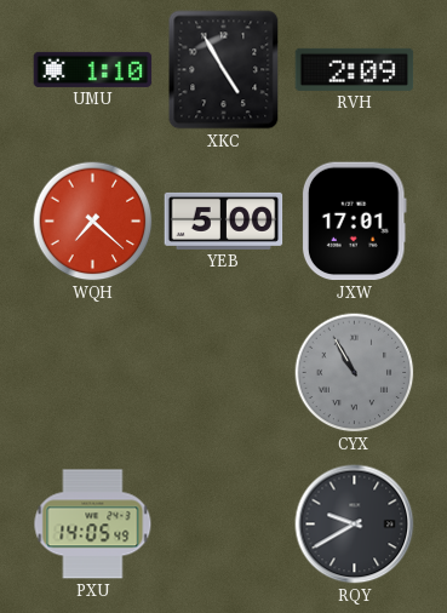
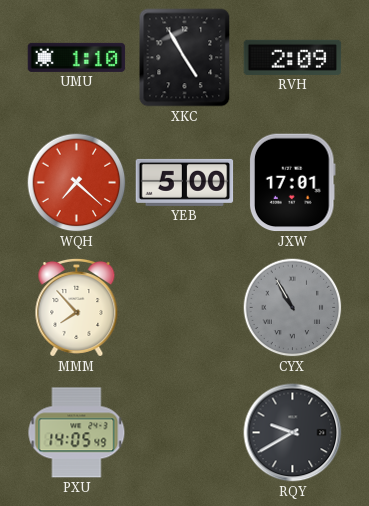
MMM: none -> 7:53
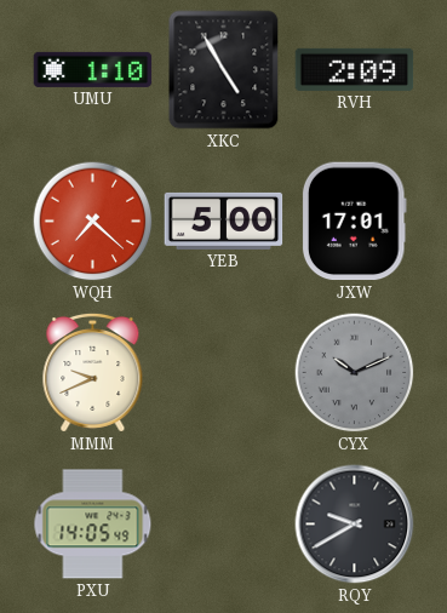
MMM: 7:53 -> 9:41
CYX: 10:55 -> 10:11
